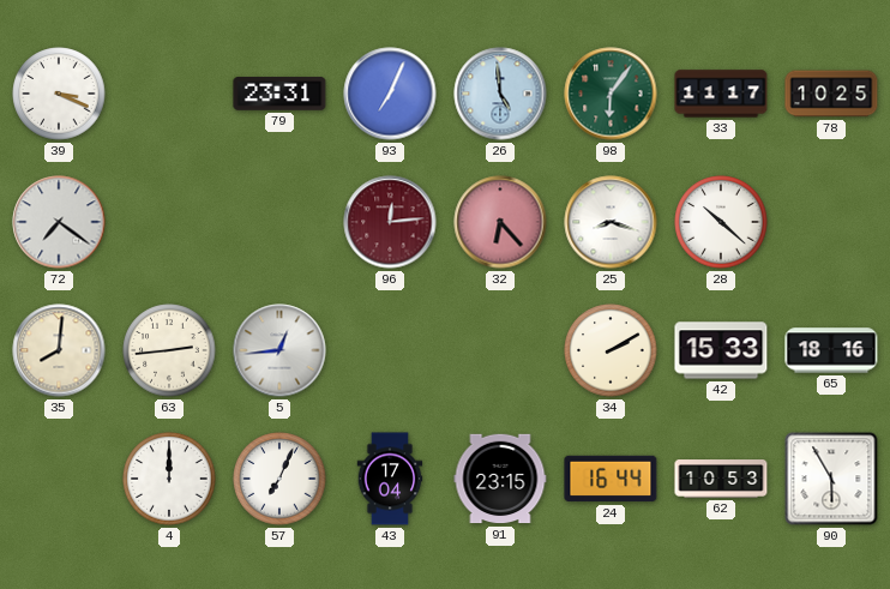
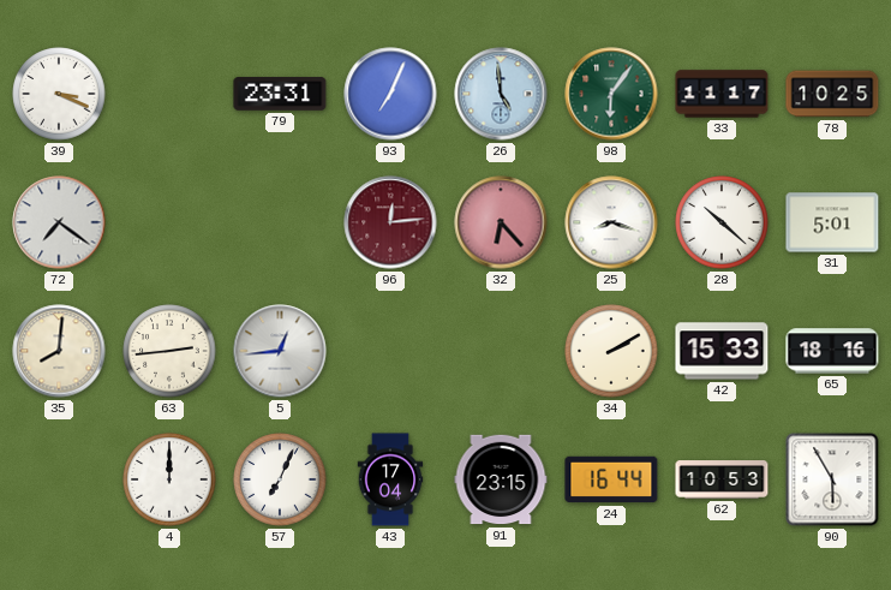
31: none -> 5:01
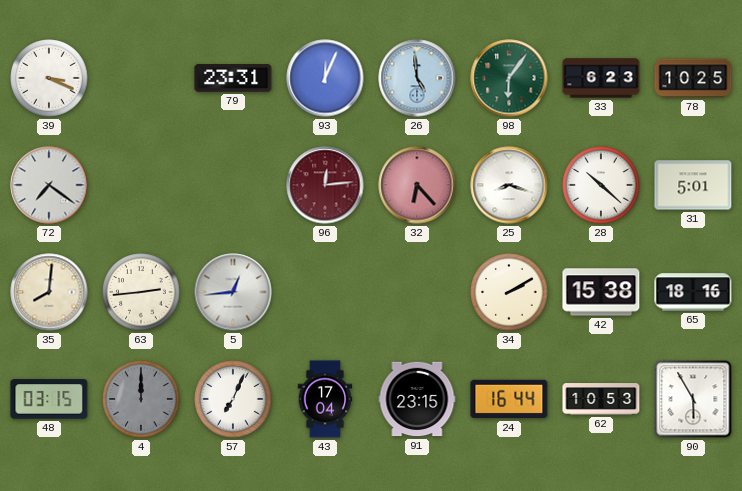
93: 7:04 -> 12:04
33: 11:17 -> 6:23
42: 15:33 -> 15:38
48: none -> 03:15
4 dial: white -> grey
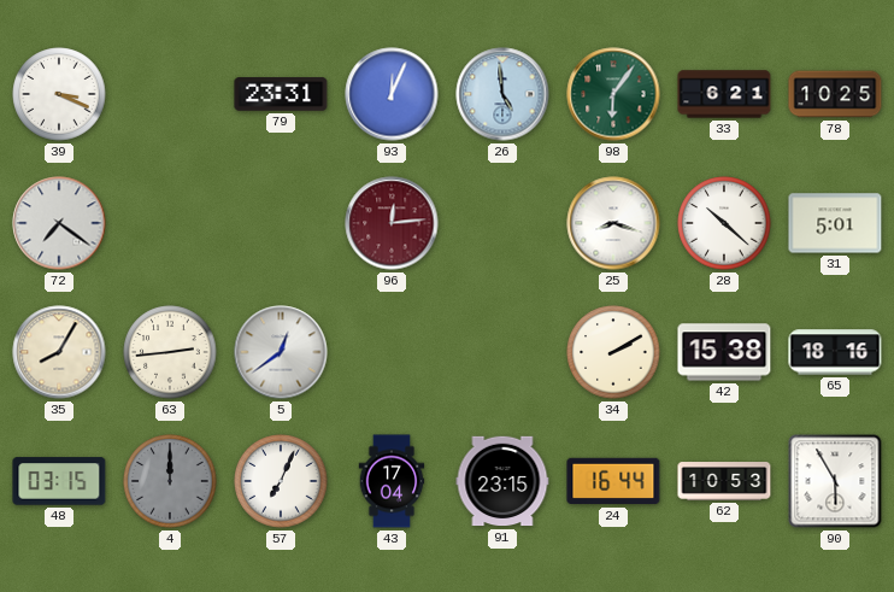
33: 6:23 -> 6:21
32: 6:23 -> none
35: 8:01 -> 8:05
5: 12:44 -> 12:39
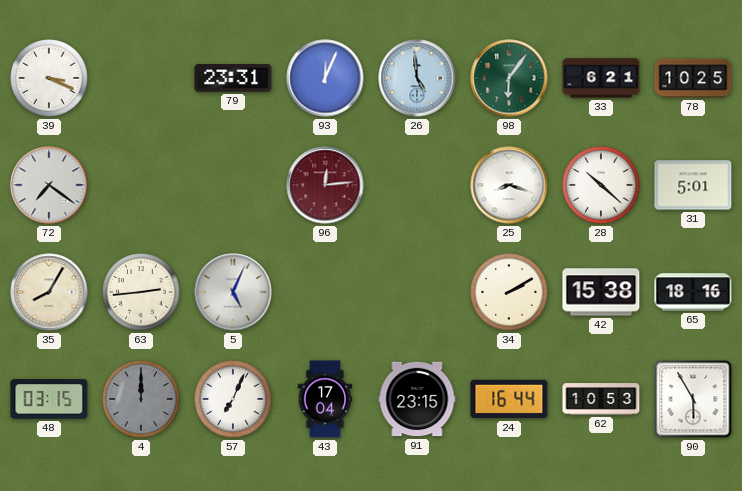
5: 12:39 -> 5:04
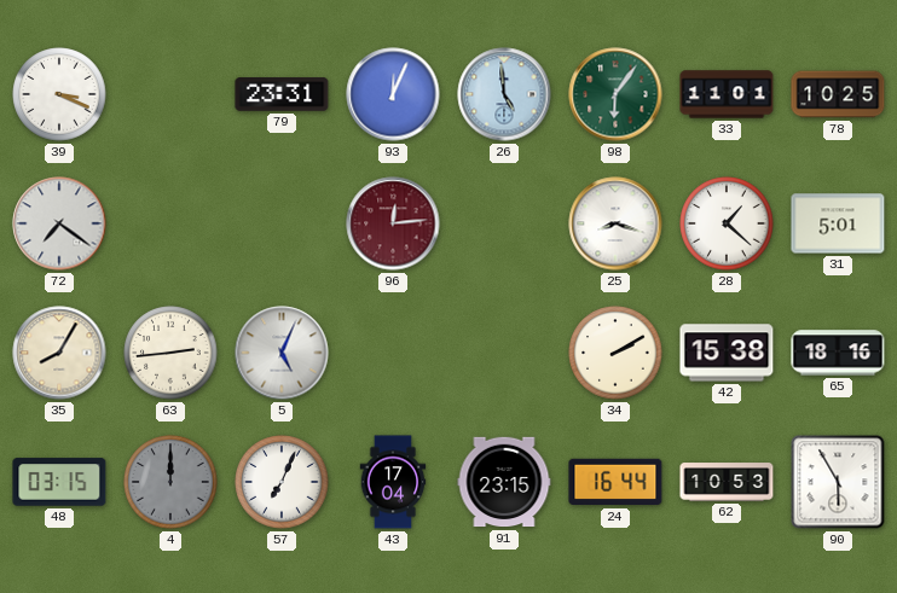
33: 6:21 -> 11:01
28: 10:22 -> 1:22
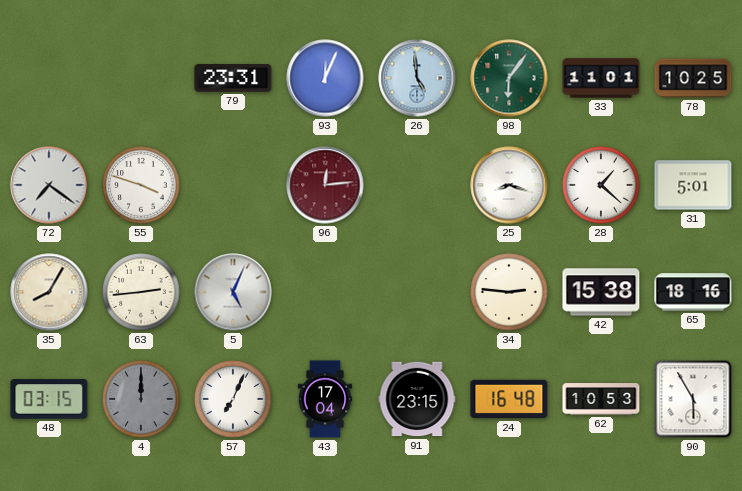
39: 3:19 -> none
55: none -> 3:48
34: 2:10 -> 2:46
24: 16:44 -> 16:48
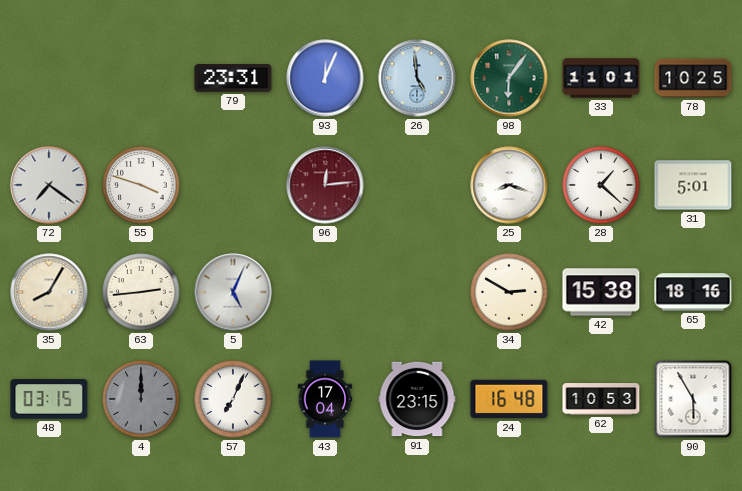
34: 2:46 -> 2:50
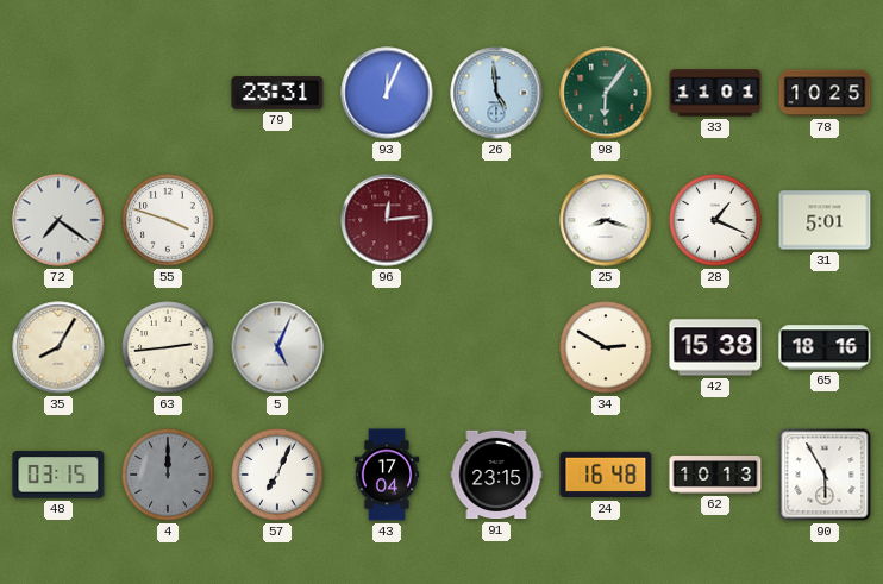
28: 1:22 -> 1:19
62: 10:53 -> 10:13
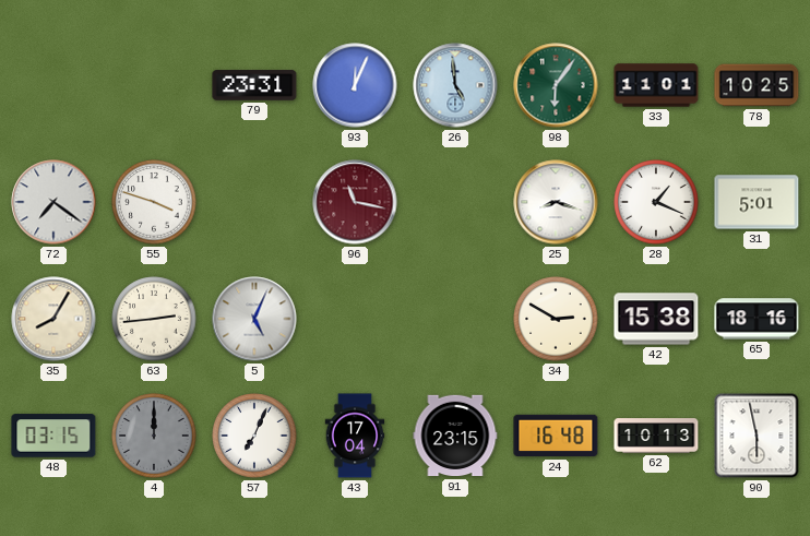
96: 12:14 -> 11:17
90: 5:55 -> 5:58
